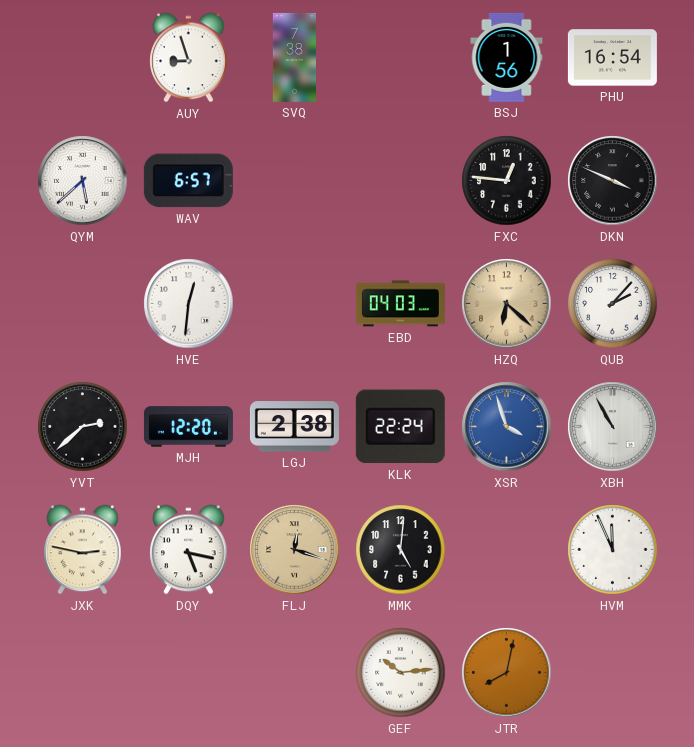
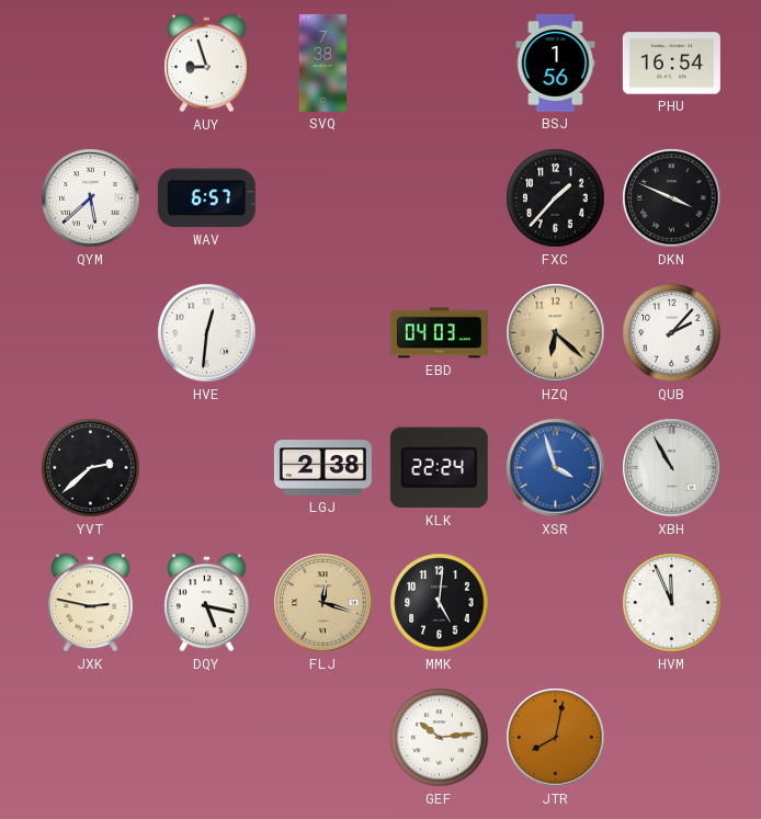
FXC: 12:46 -> 1:37
MJH: 12:20 -> none
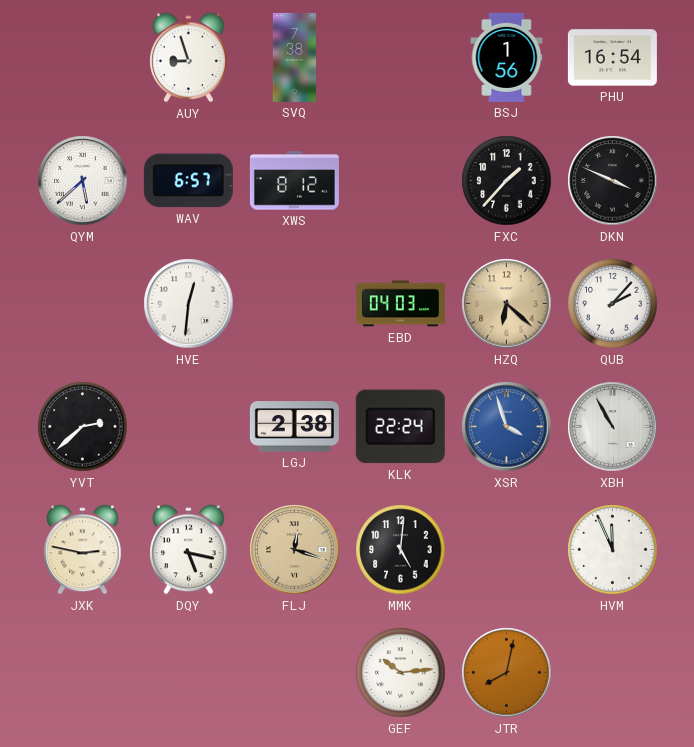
XWS: none -> 8:12
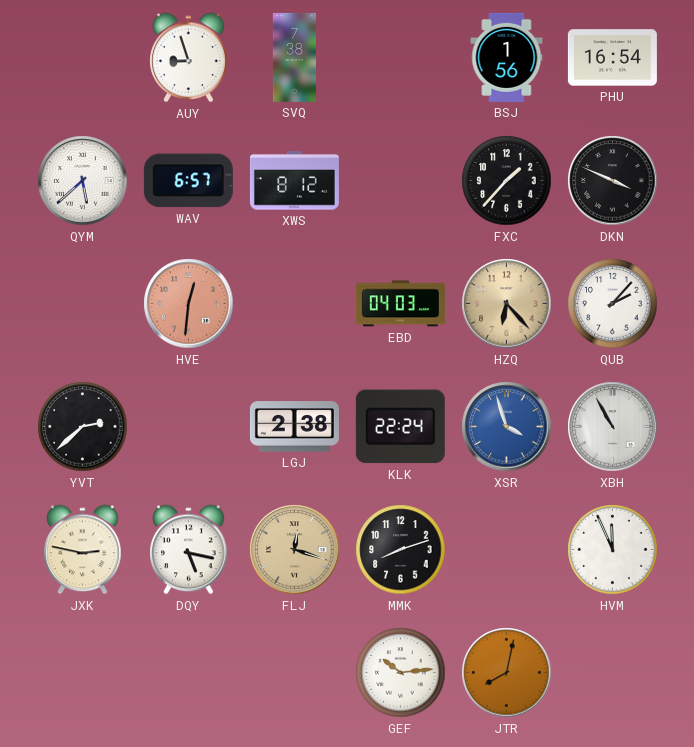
HVE dial: white -> salmon
HZQ: 6:22 -> 6:23
MMK: 5:01 -> 8:12
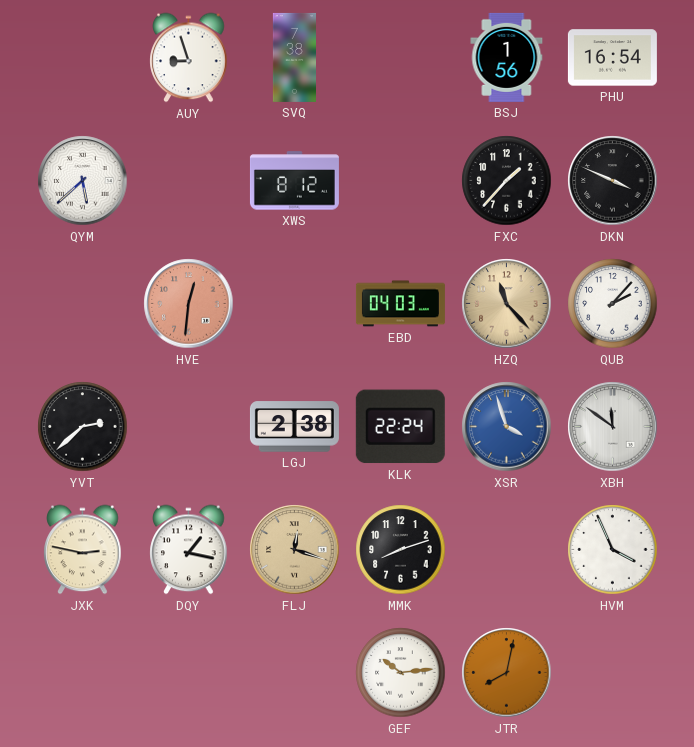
WAV: 6:57 -> none
HZQ: 6:23 -> 11:23
XBH: 10:55 -> 11:51
DQY: 5:17 -> 1:17
HVM: 11:56 -> 3:56
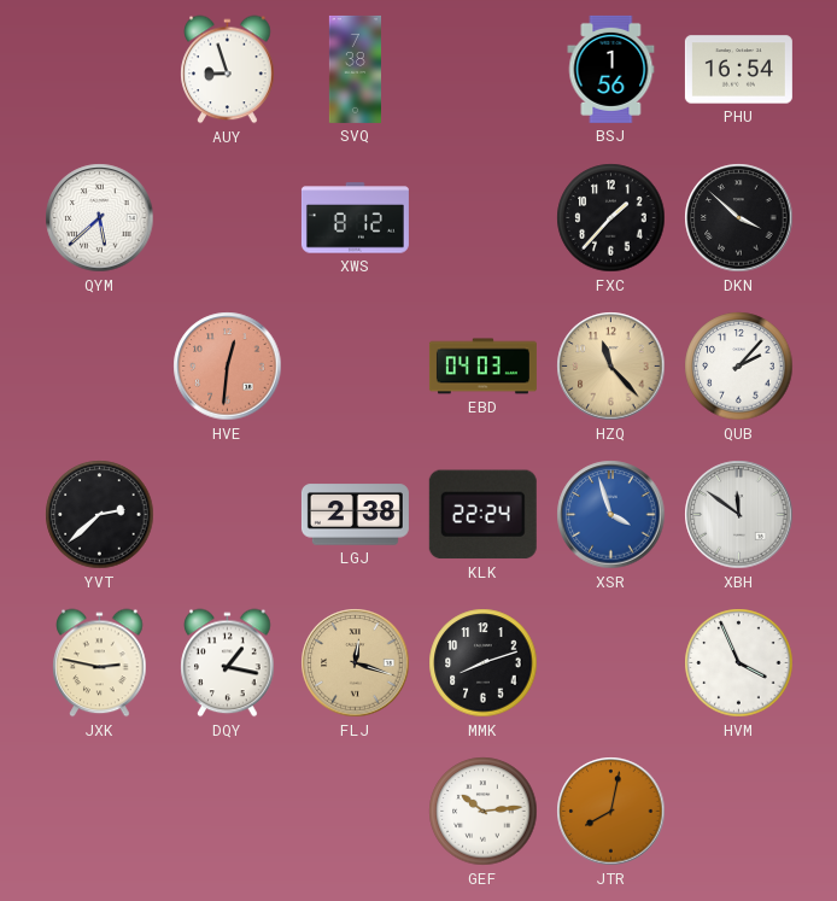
DKN: 3:49 -> 3:52
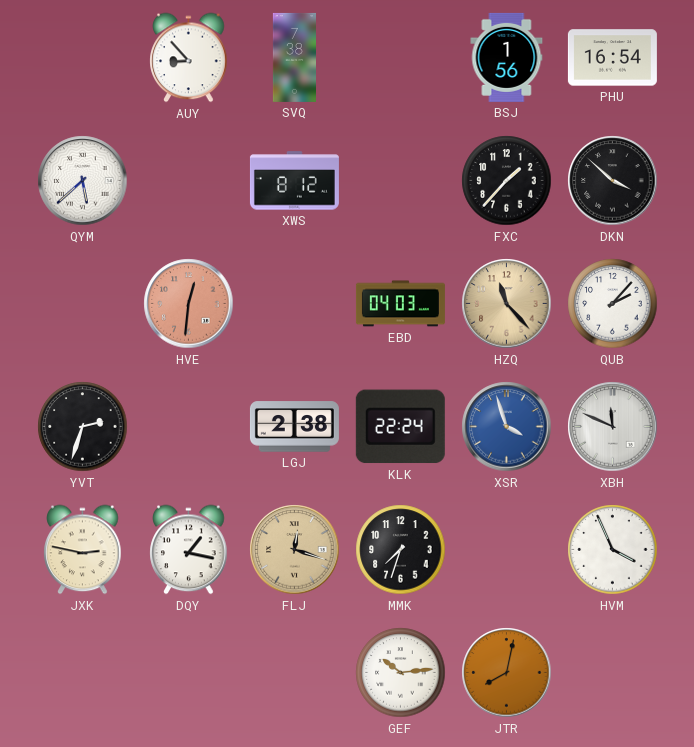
AUY: 8:57 -> 8:53
YVT: 2:38 -> 2:33
XBH: 11:51 -> 11:49
MMK: 8:12 -> 7:33
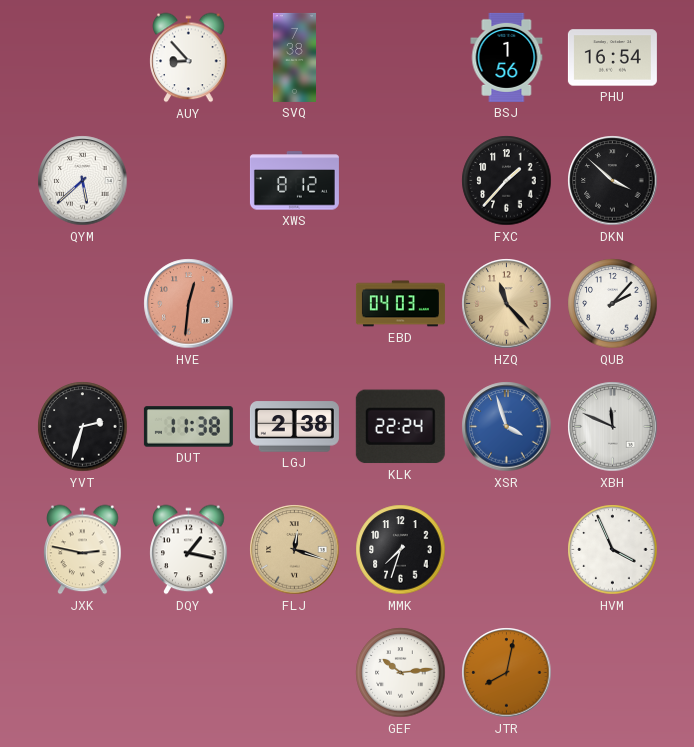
DUT: none -> 11:38
